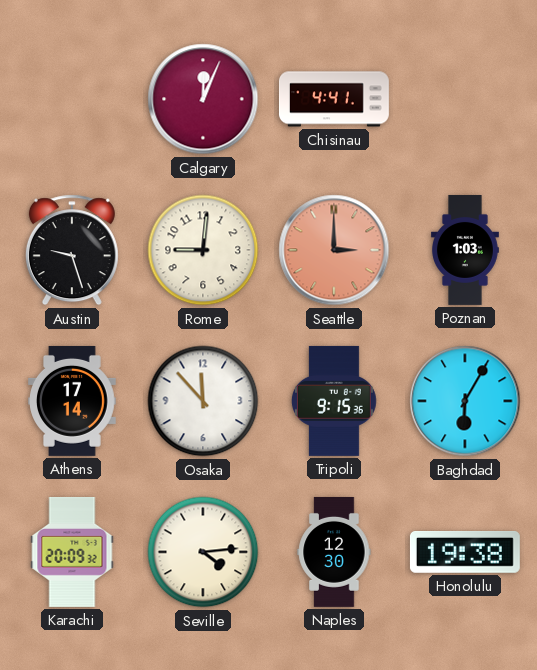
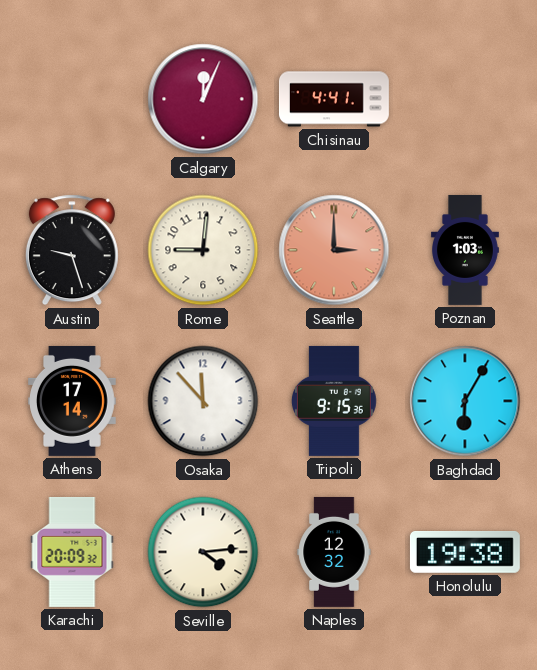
Naples: 12:30 -> 12:32
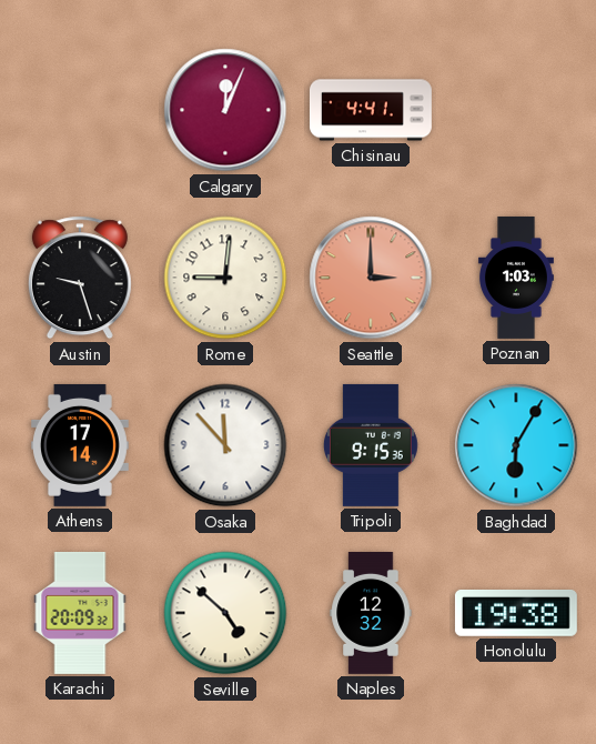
Seville: 4:14 -> 4:52
